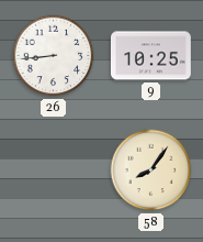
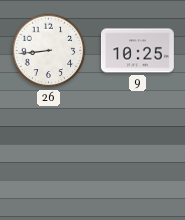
58: 8:06 -> none
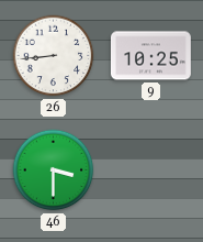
46: none -> 3:30
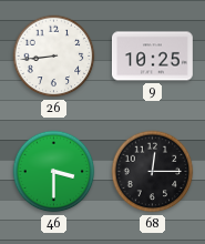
68: none -> 12:15
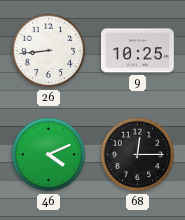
46: 3:30 -> 4:11
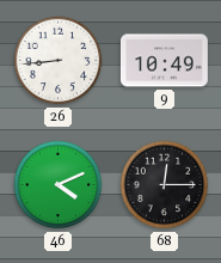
9: 10:25 -> 10:49
